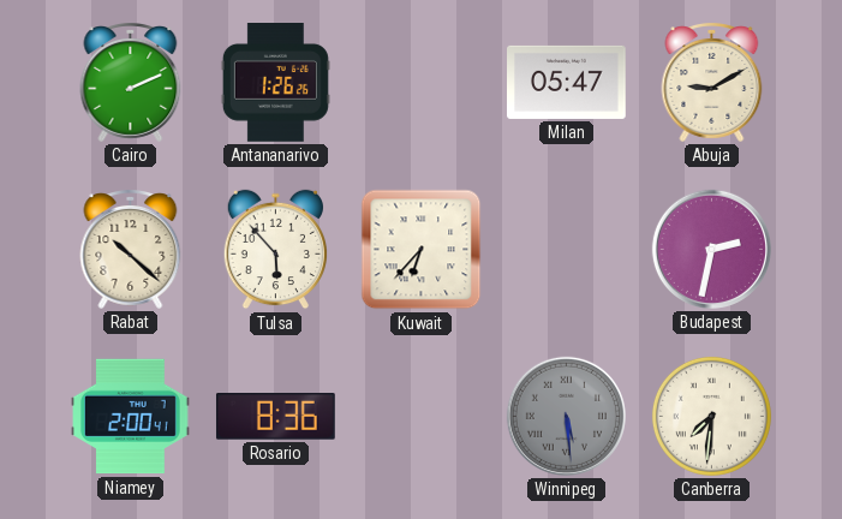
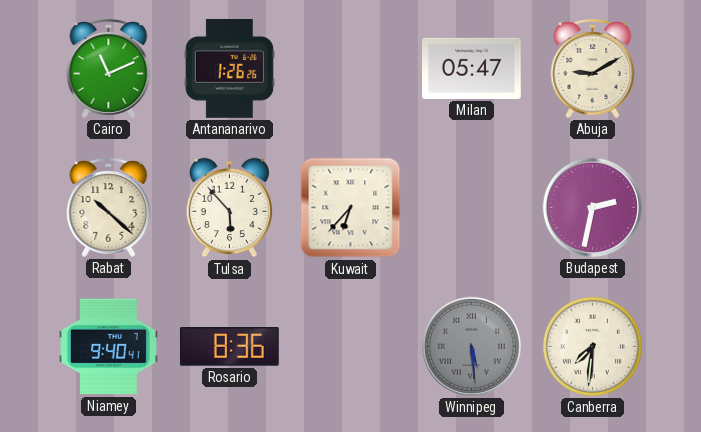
Cairo: 2:11 -> 11:11
Niamey: 2:00 -> 9:40
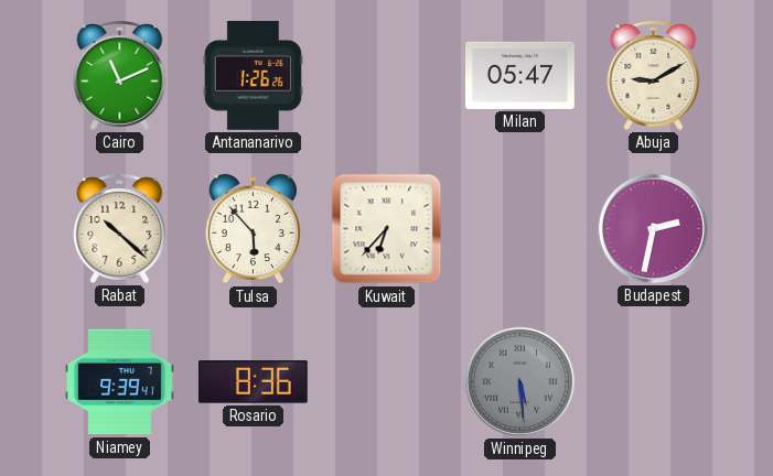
Niamey: 9:40 -> 9:39
Canberra: 7:31 -> none
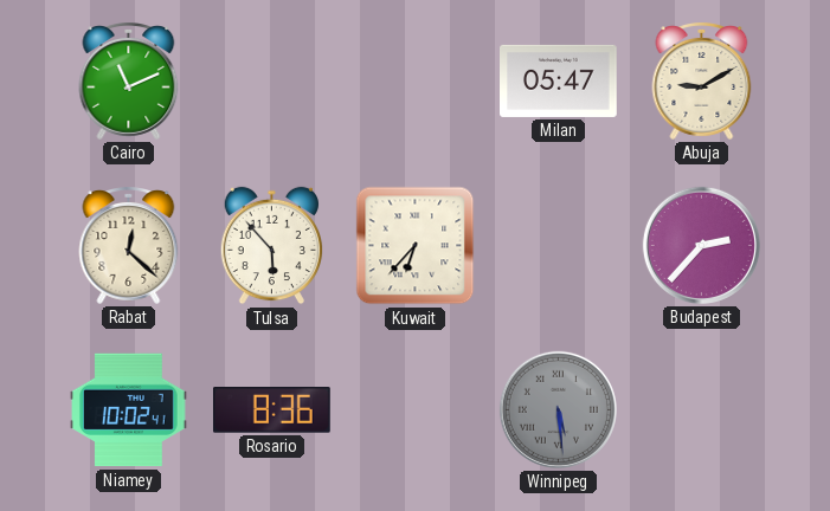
Antananarivo: 1:26 -> none
Rabat: 10:22 -> 12:22
Budapest: 2:32 -> 2:37
Niamey: 9:39 -> 10:02
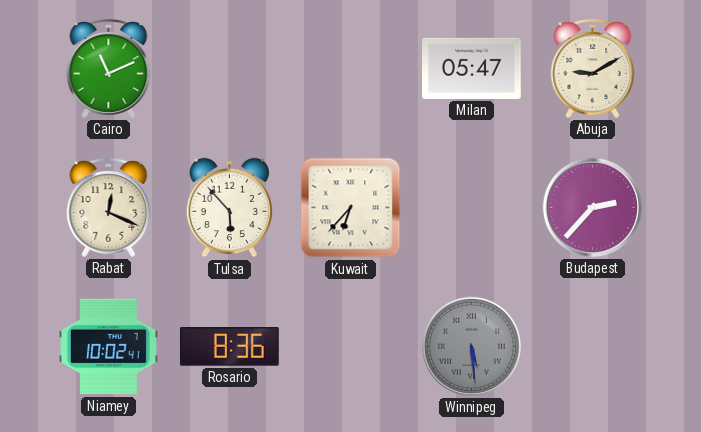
Rabat: 12:22 -> 12:19
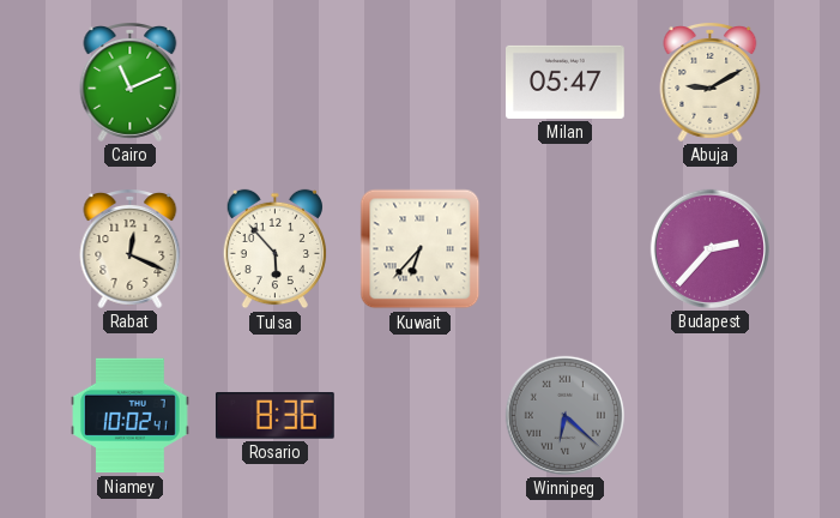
Winnipeg: 5:29 -> 6:22
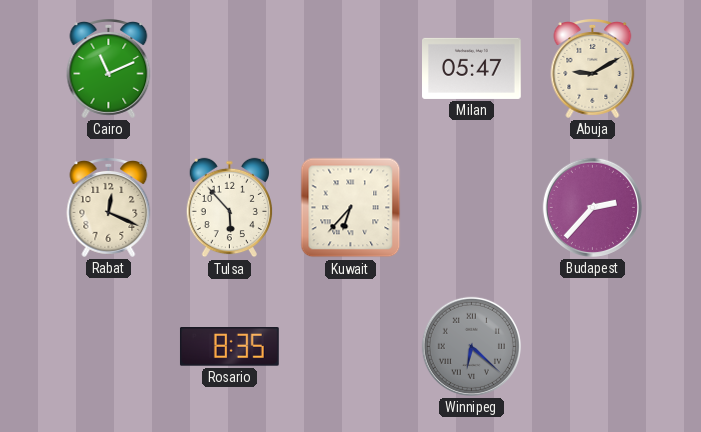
Niamey: 10:02 -> none
Rosario: 8:36 -> 8:35
